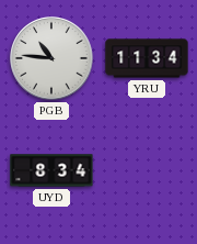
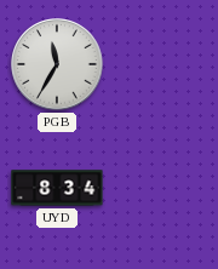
PGB: 10:46 -> 11:35
YRU: 11:34 -> none
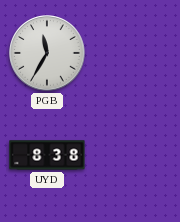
UYD: 8:34 -> 8:38
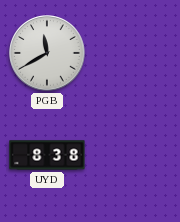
PGB: 11:35 -> 11:40
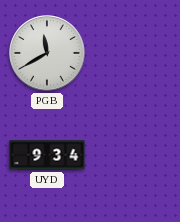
UYD: 8:38 -> 9:34
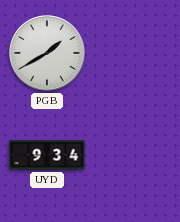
PGB: 11:40 -> 1:40
